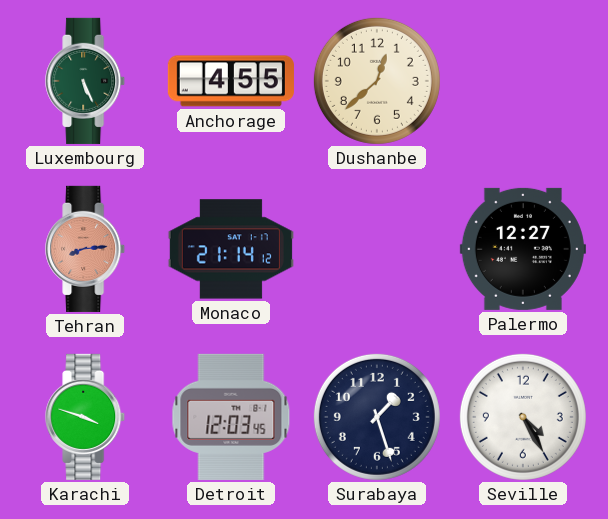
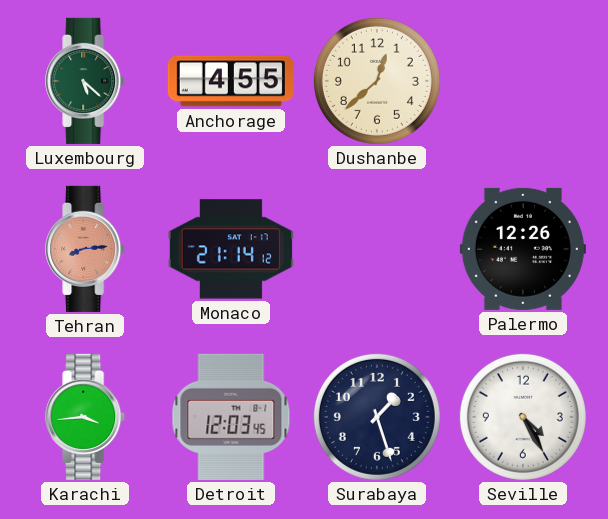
Luxembourg: 5:26 -> 5:22
Palermo: 12:27 -> 12:26
Karachi: 3:48 -> 3:44
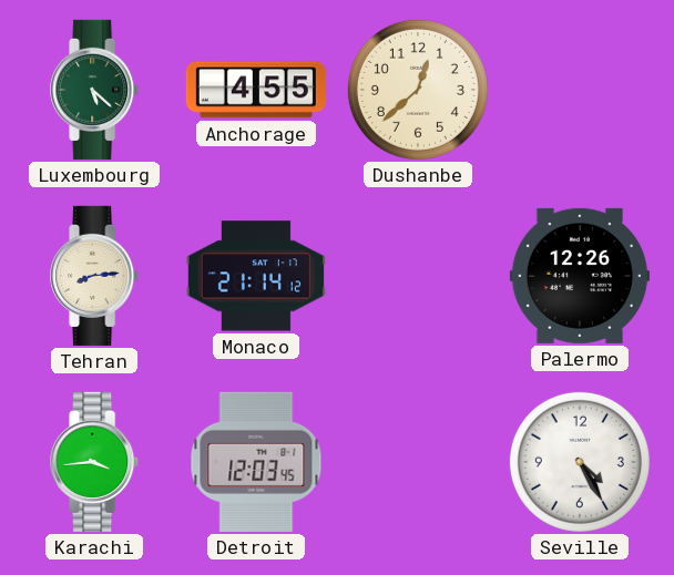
Tehran dial: salmon -> cream
Surabaya: 1:27 -> none
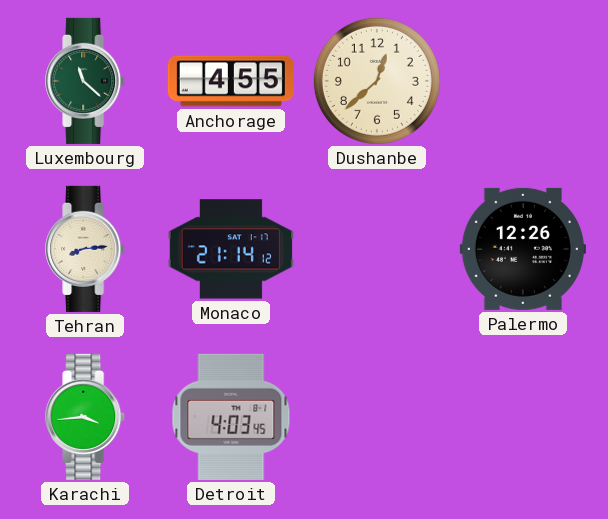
Luxembourg: 5:22 -> 11:22
Detroit: 12:03 -> 4:03
Seville: 4:25 -> none
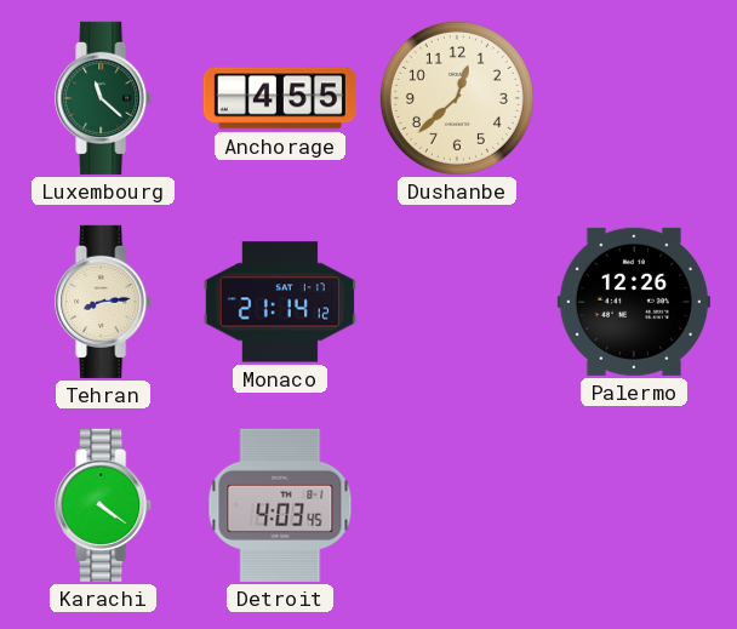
Karachi: 3:44 -> 4:21
